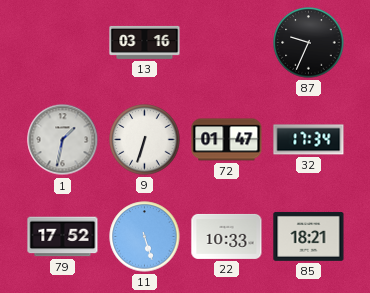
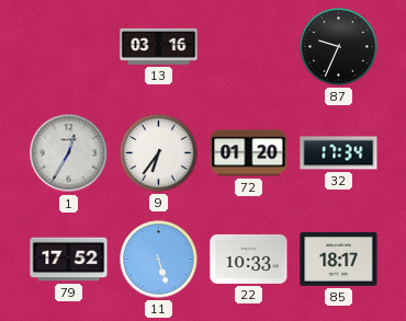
1: 1:32 -> 12:35
9: 6:33 -> 6:36
72: 01:47 -> 01:20
85: 18:21 -> 18:17
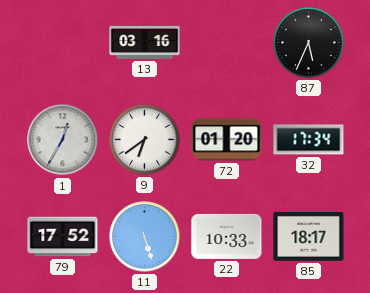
87: 9:34 -> 5:34
9: 6:36 -> 6:39
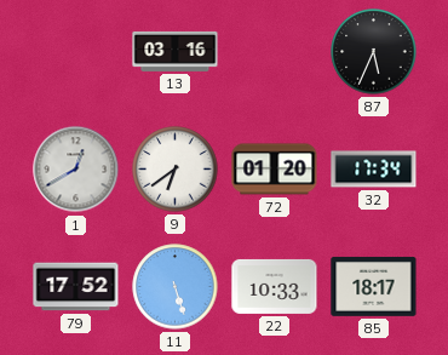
1: 12:35 -> 12:40
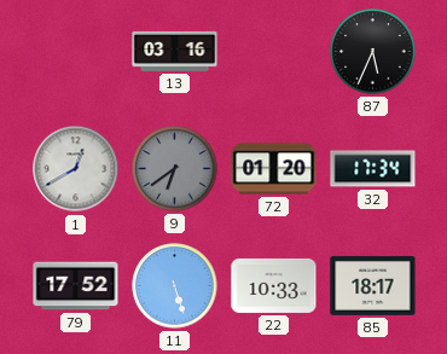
9 dial: white -> grey
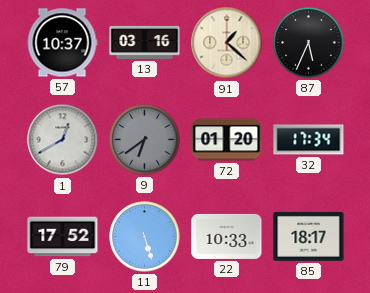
57: none -> 10:37
91: none -> 1:22
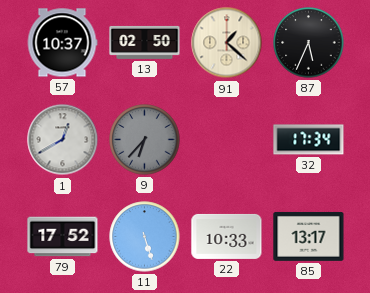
13: 03:16 -> 02:50
9: 6:39 -> 6:37
72: 01:20 -> none
85: 18:17 -> 13:17
